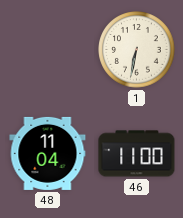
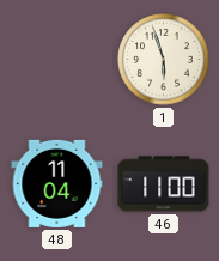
1: 6:32 -> 5:57
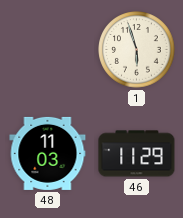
48: 11:04 -> 11:03
46: 11:00 -> 11:29
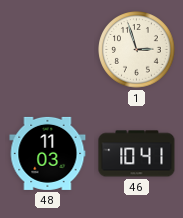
1: 5:57 -> 2:57
46: 11:29 -> 10:41
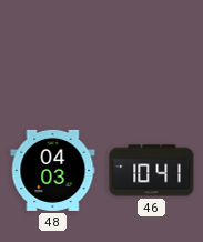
1: 2:57 -> none
48: 11:03 -> 04:03
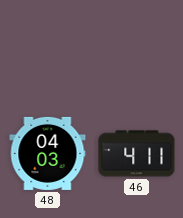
46: 10:41 -> 4:11
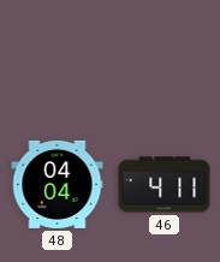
48: 04:03 -> 04:04
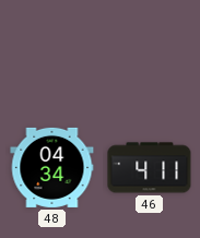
48: 04:04 -> 04:34
